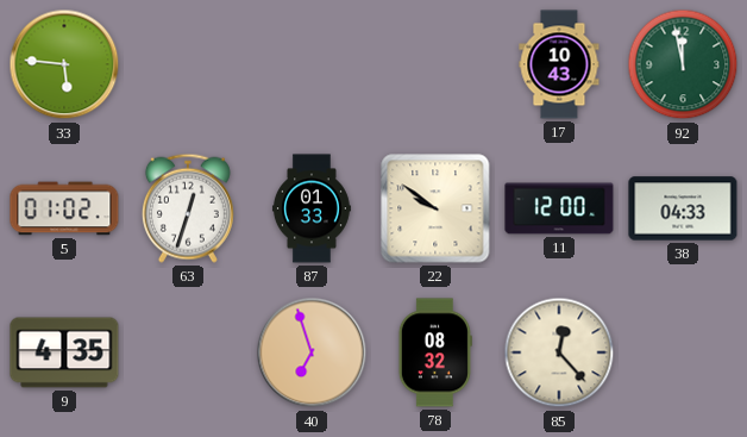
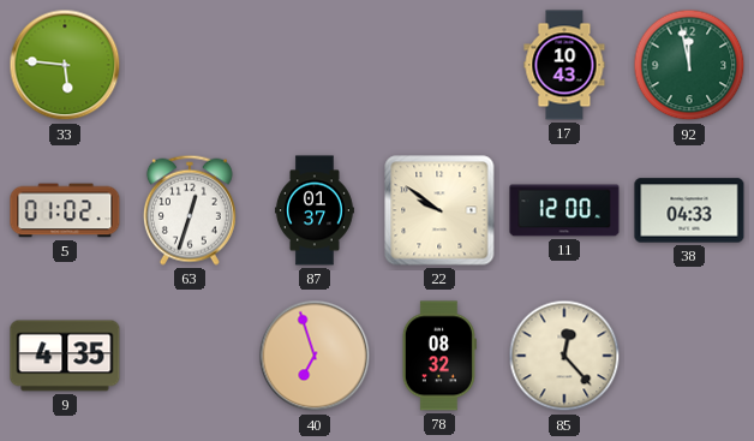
87: 01:33 -> 01:37
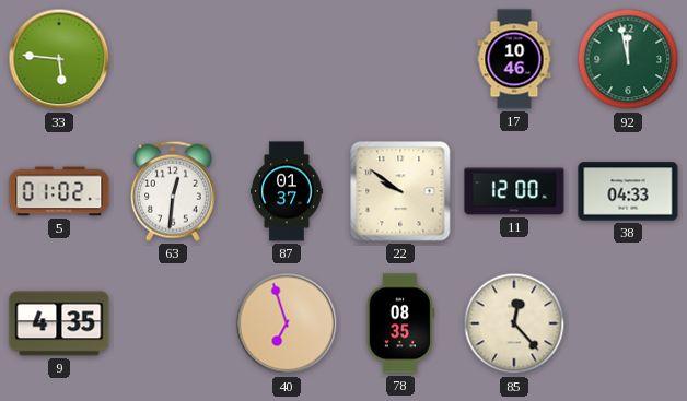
17: 10:43 -> 10:46
63: 12:33 -> 12:31
78: 08:32 -> 08:35
